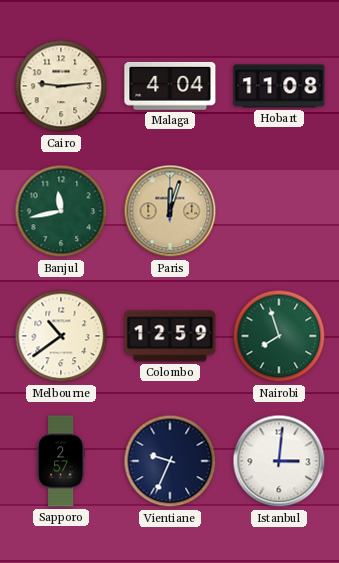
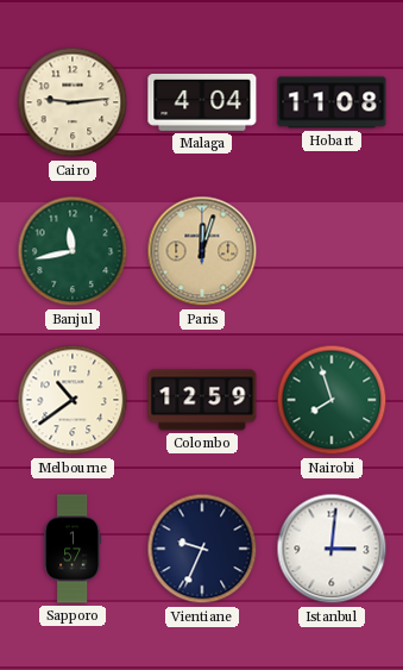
Sapporo: 2:57 -> 1:57
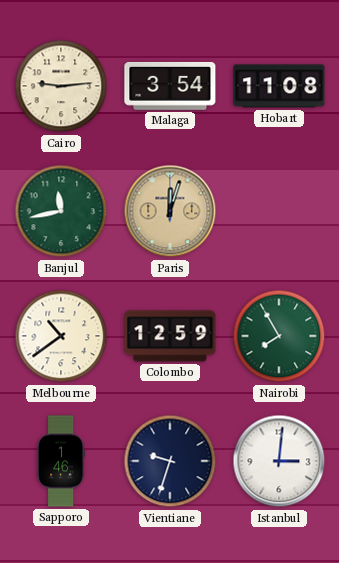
Malaga: 4:04 -> 3:54
Nairobi: 7:57 -> 7:55
Sapporo: 1:57 -> 1:46
Vientiane: 9:34 -> 9:33
